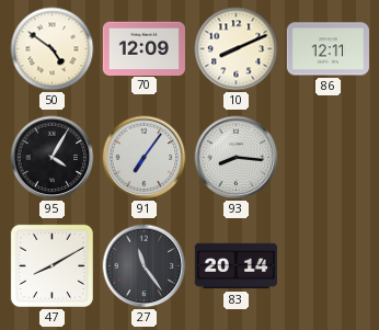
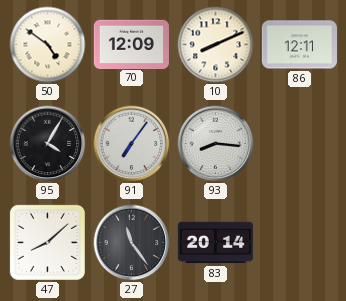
47: 8:10 -> 8:08
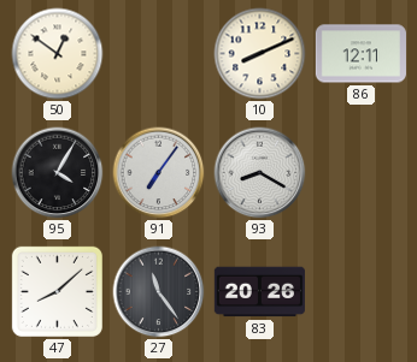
50: 4:51 -> 12:51
70: 12:09 -> none
93: 8:16 -> 8:20
83: 20:14 -> 20:26
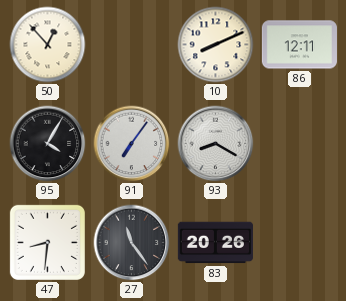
50: 12:51 -> 12:53
47: 8:08 -> 8:31
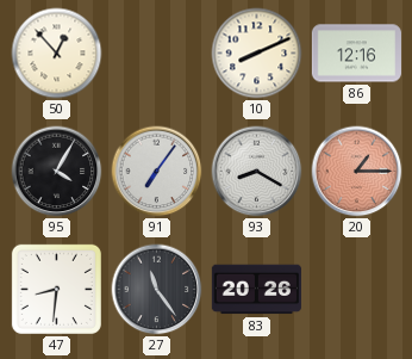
86: 12:11 -> 12:16
20: none -> 1:15
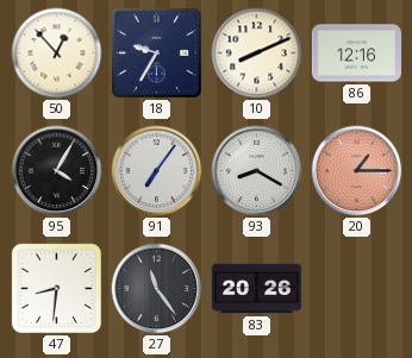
18: none -> 9:35
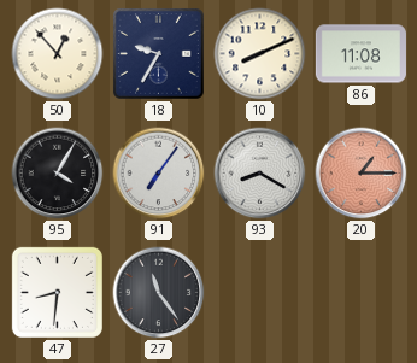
86: 12:16 -> 11:08
83: 20:26 -> none
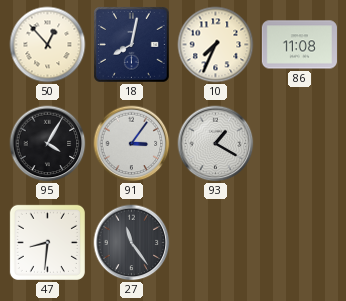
18: 9:35 -> 8:02
10: 8:11 -> 7:34
91: 7:06 -> 3:06
93: 8:20 -> 1:20
20: 1:15 -> none
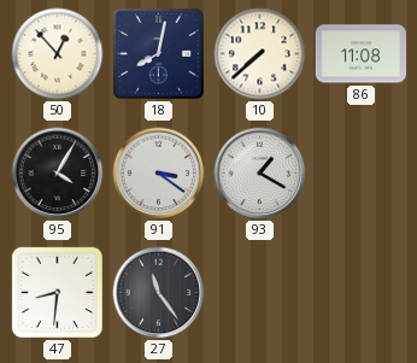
10: 7:34 -> 7:38
91: 3:06 -> 3:21
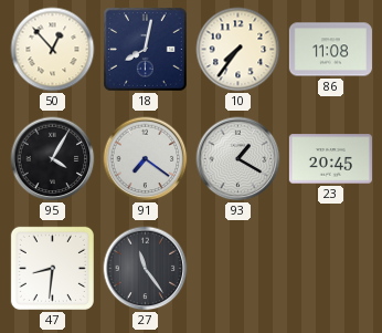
10: 7:38 -> 7:36
91: 3:21 -> 7:21
23: none -> 20:45
